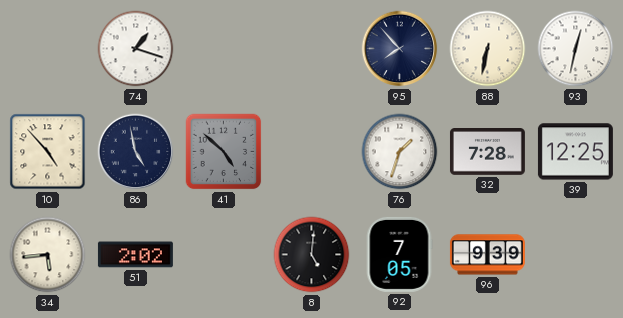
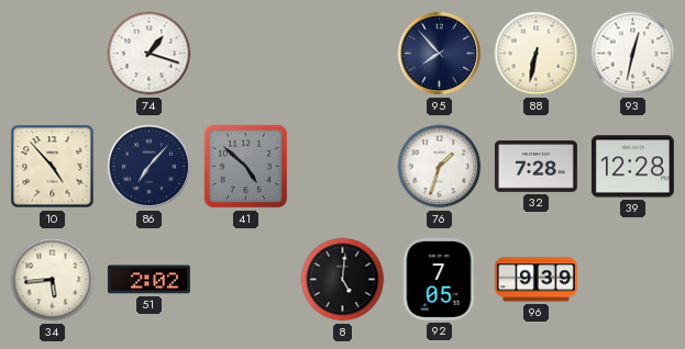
86: 4:58 -> 7:07
39: 12:25 -> 12:28
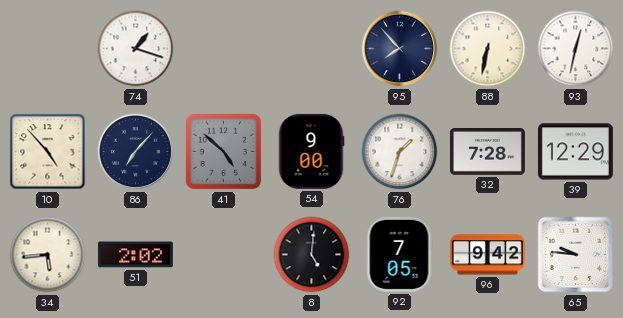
54: none -> 9:00
39: 12:28 -> 12:29
96: 9:39 -> 9:42
65: none -> 9:46
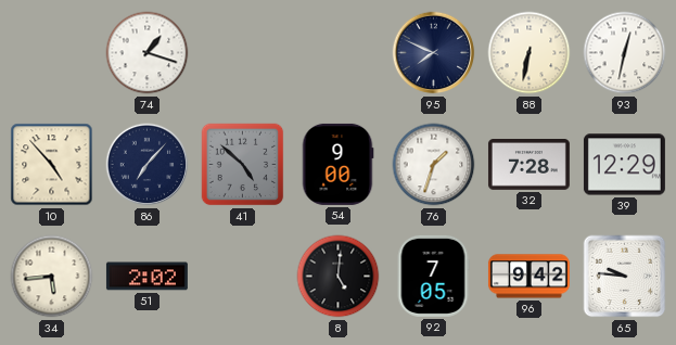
95: 7:53 -> 7:49
